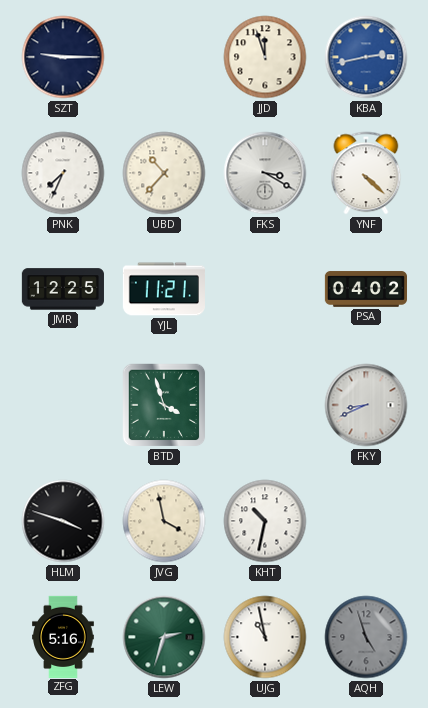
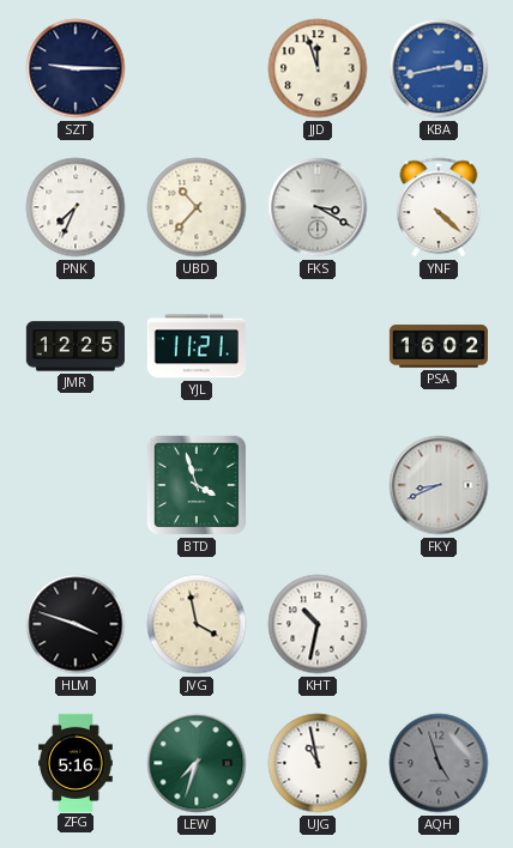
PSA: 04:02 -> 16:02
LEW: 2:33 -> 7:33
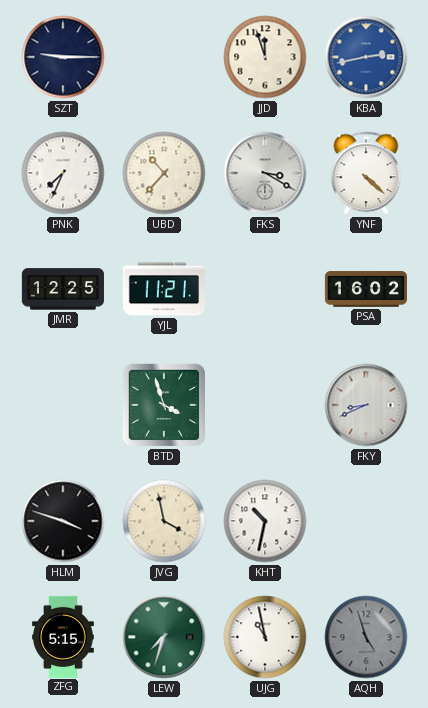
ZFG: 5:16 -> 5:15
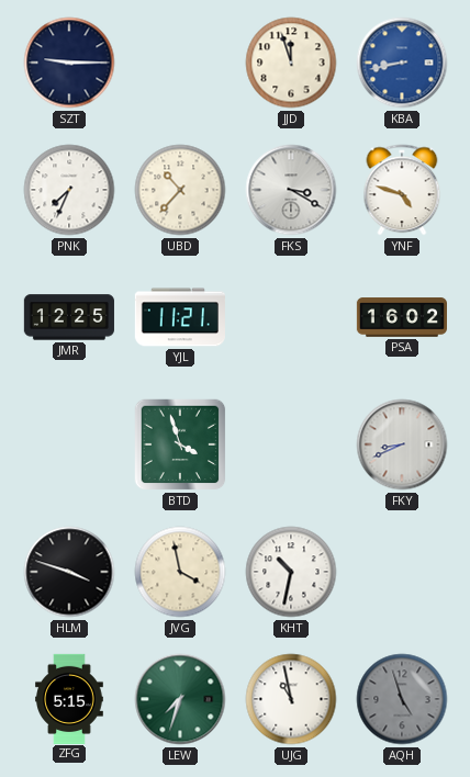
KBA: 2:43 -> 8:43
YNF: 4:22 -> 4:48
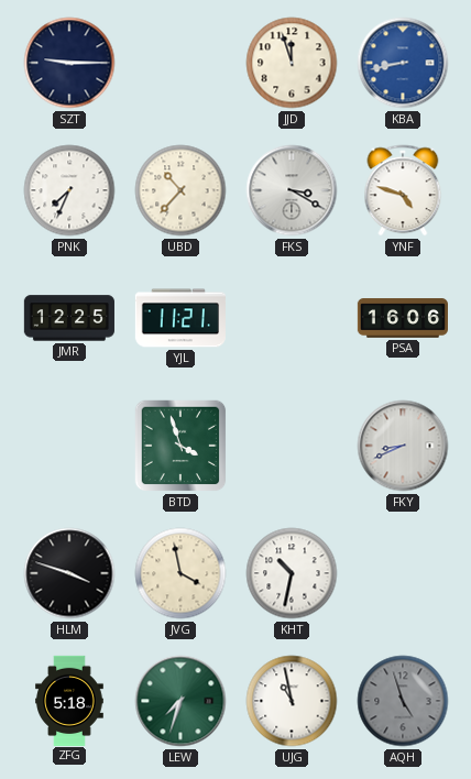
PSA: 16:02 -> 16:06
ZFG: 5:15 -> 5:18
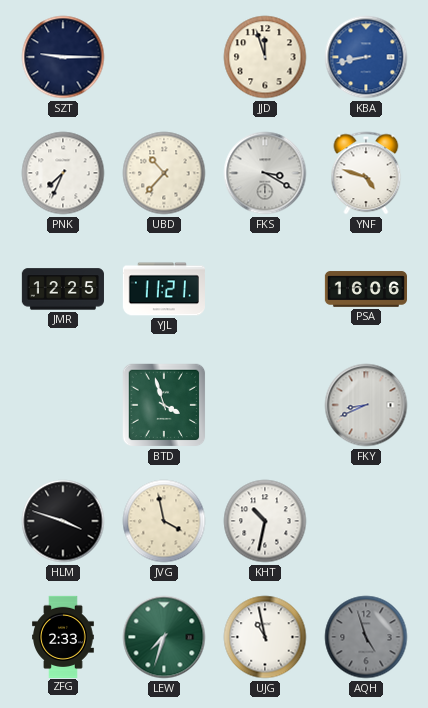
ZFG: 5:18 -> 2:33
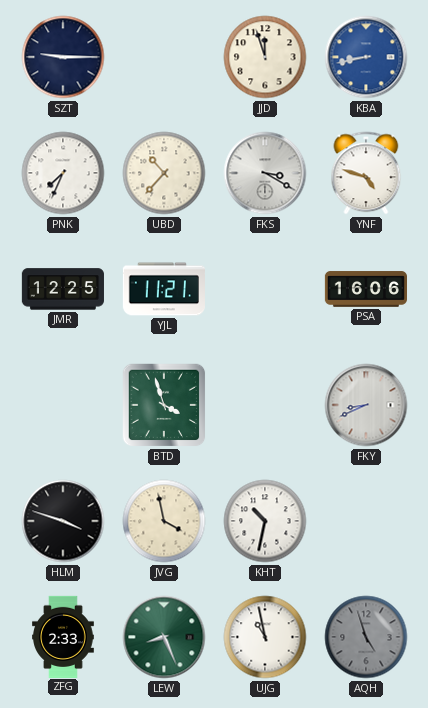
LEW: 7:33 -> 8:26
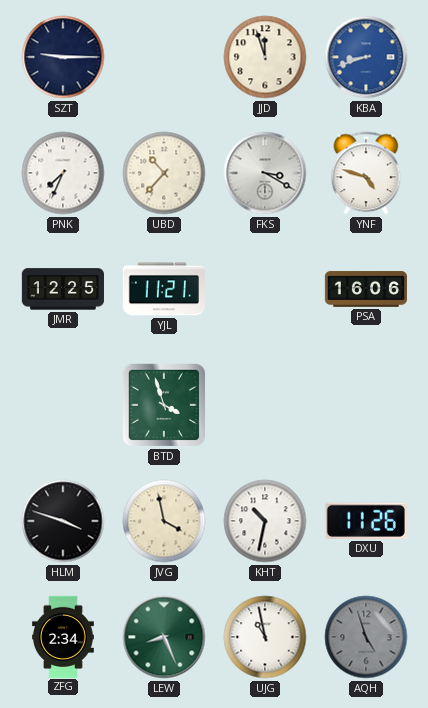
KBA: 8:43 -> 8:42
FKY: 8:41 -> none
DXU: none -> 11:26
ZFG: 2:33 -> 2:34
